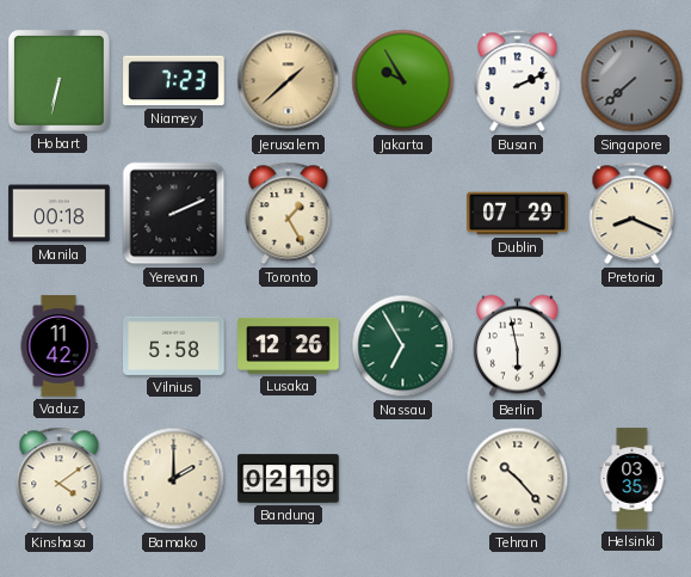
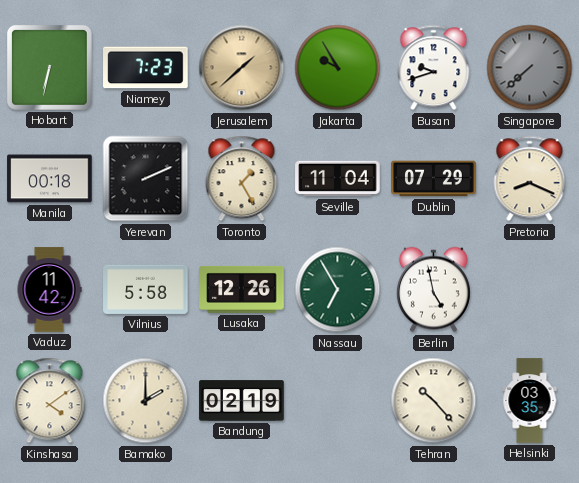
Busan: 2:11 -> 9:42
Seville: none -> 11:04
Berlin: 5:58 -> 4:58
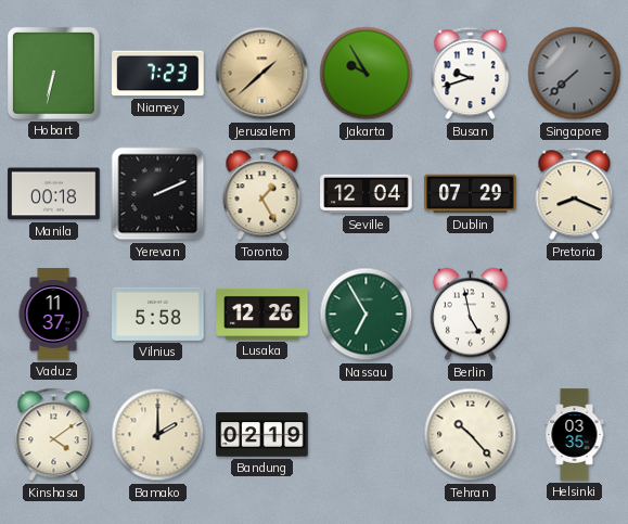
Seville: 11:04 -> 12:04
Vaduz: 11:42 -> 11:37
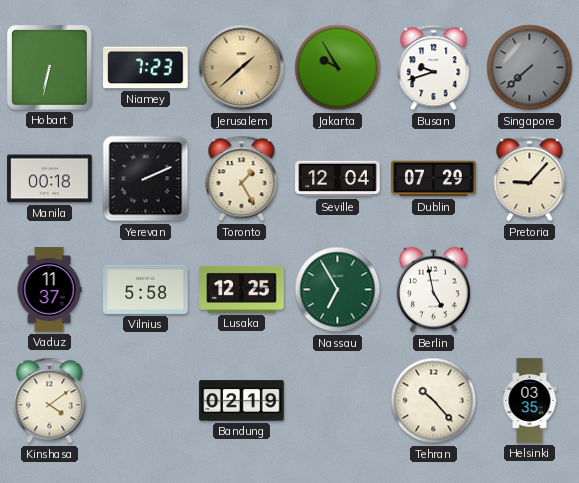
Pretoria: 8:19 -> 9:07
Lusaka: 12:26 -> 12:25
Bamako: 2:00 -> none
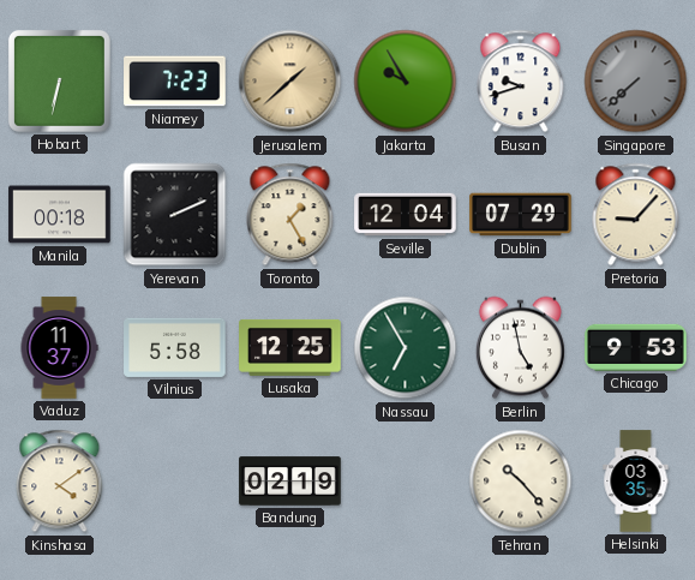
Chicago: none -> 9:53
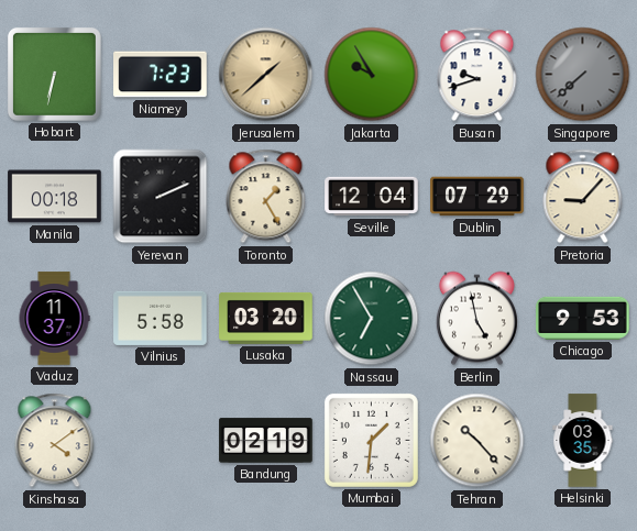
Lusaka: 12:25 -> 03:20
Mumbai: none -> 1:31
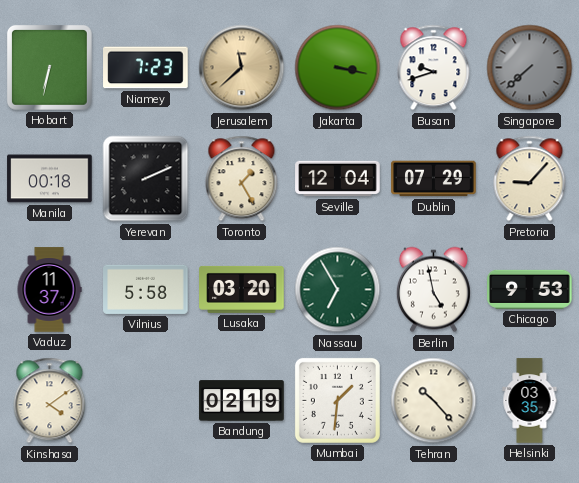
Jerusalem: 1:38 -> 11:38
Jakarta: 9:55 -> 3:17
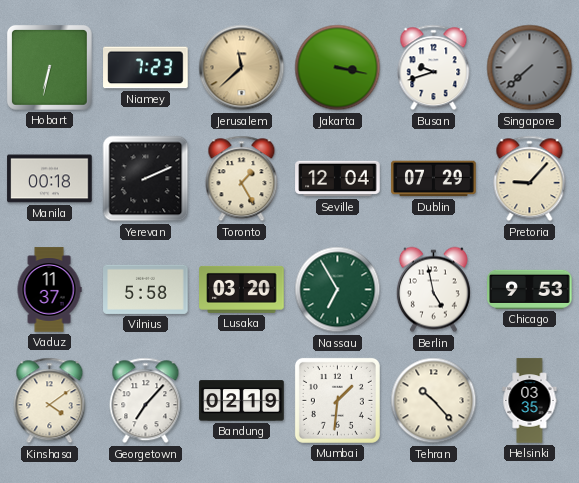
Georgetown: none -> 7:07
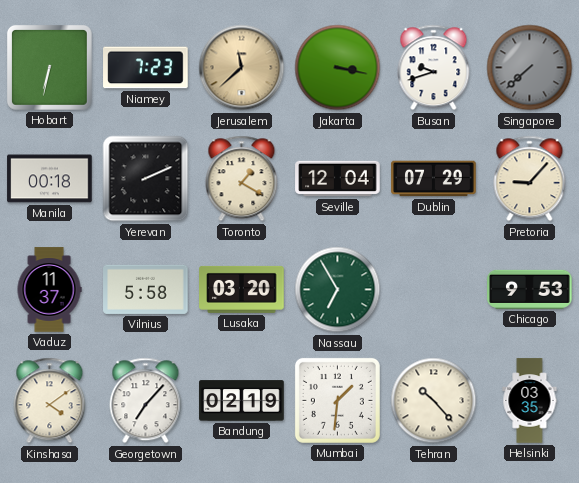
Toronto: 1:25 -> 1:20
Berlin: 4:58 -> none
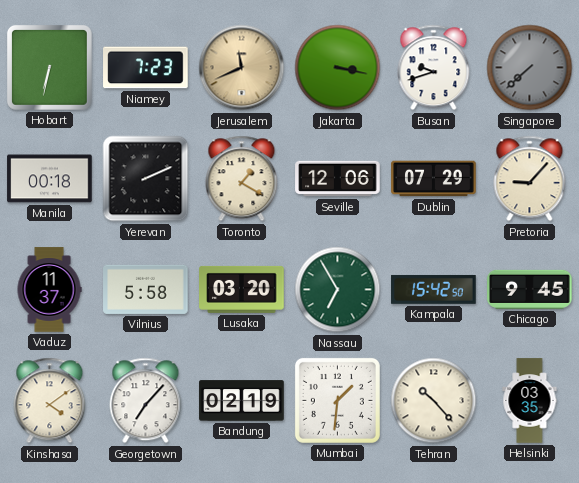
Jerusalem: 11:38 -> 11:41
Seville: 12:04 -> 12:06
Kampala: none -> 15:42
Chicago: 9:53 -> 9:45
